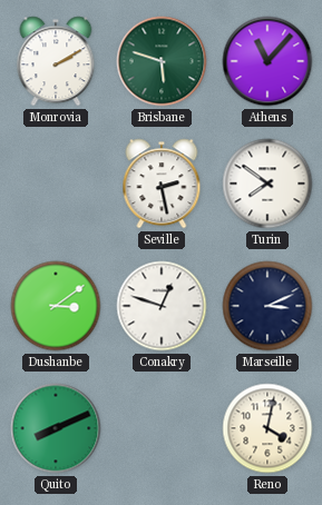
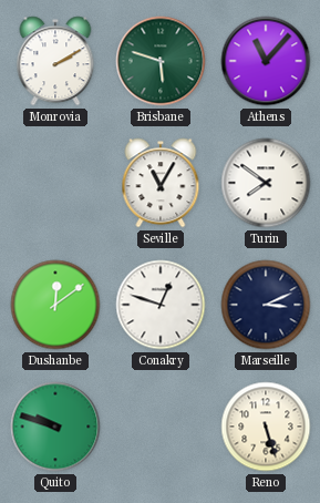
Seville: 2:28 -> 11:05
Dushanbe: 3:09 -> 12:09
Quito: 8:11 -> 9:48
Reno: 4:02 -> 5:27
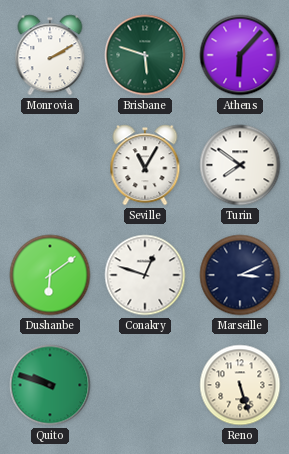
Athens: 11:07 -> 6:07
Dushanbe: 12:09 -> 6:09
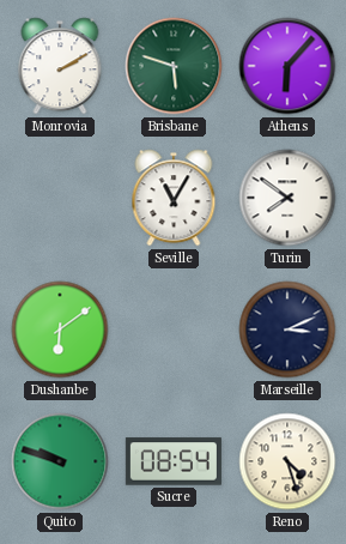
Conakry: 12:48 -> none
Sucre: none -> 08:54
Reno: 5:27 -> 4:27
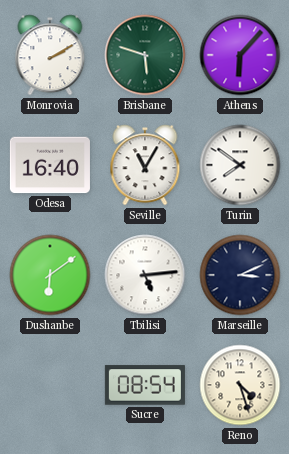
Odesa: none -> 16:40
Tbilisi: none -> 5:14
Quito: 9:48 -> none
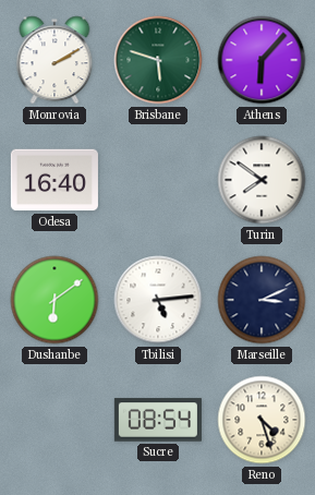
Seville: 11:05 -> none
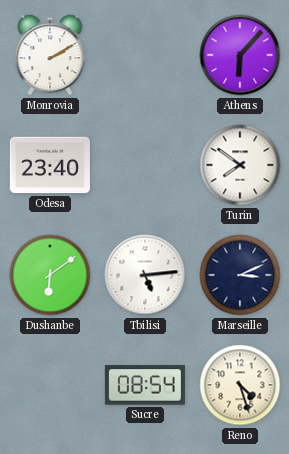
Brisbane: 5:48 -> none
Odesa: 16:40 -> 23:40
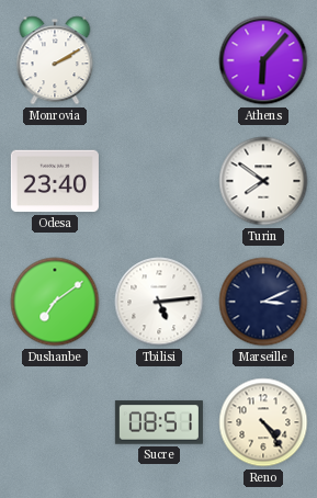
Dushanbe: 6:09 -> 7:09
Sucre: 08:54 -> 08:51
Reno: 4:27 -> 4:24
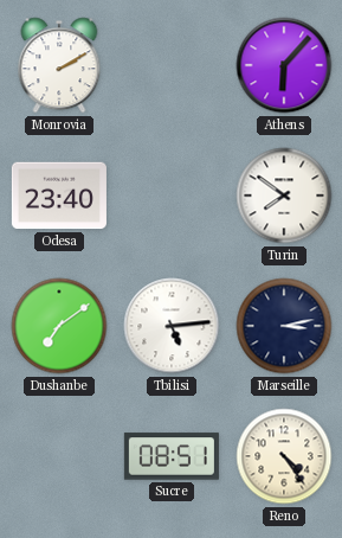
Marseille: 3:11 -> 3:13
